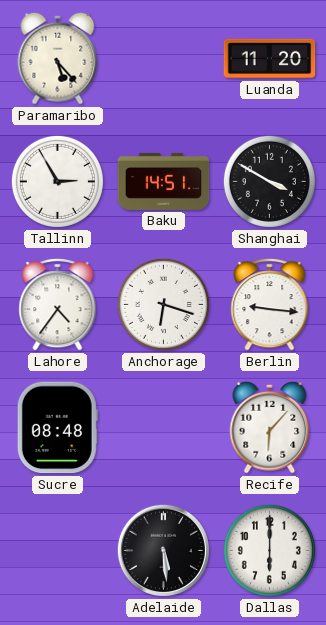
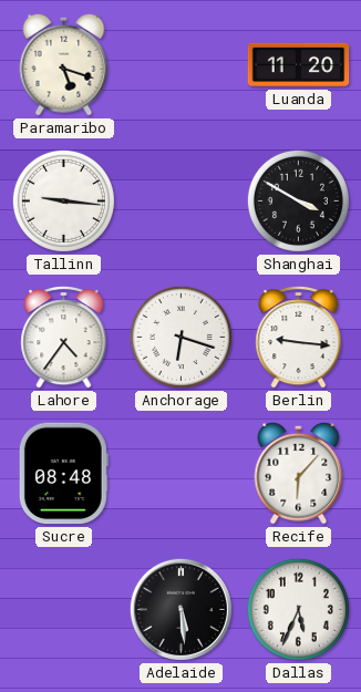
Paramaribo: 5:23 -> 5:18
Tallinn: 2:55 -> 9:16
Baku: 14:51 -> none
Dallas: 6:00 -> 5:34
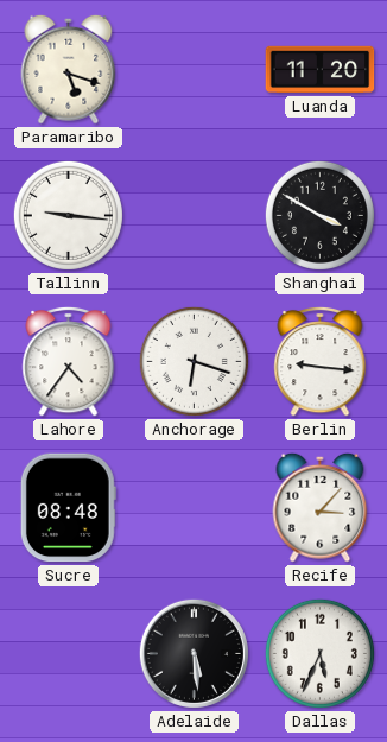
Recife: 6:07 -> 3:07
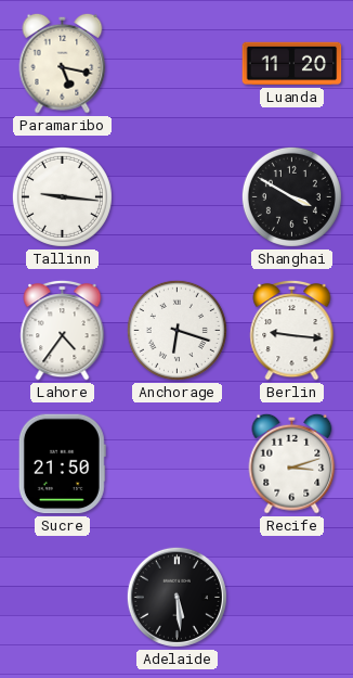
Paramaribo: 5:18 -> 5:17
Sucre: 08:48 -> 21:50
Recife: 3:07 -> 3:12
Dallas: 5:34 -> none
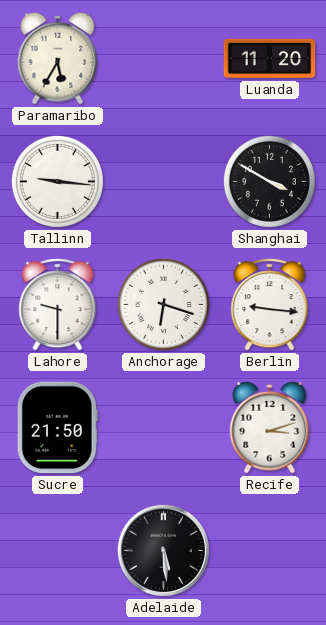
Paramaribo: 5:17 -> 5:35
Lahore: 4:36 -> 9:30
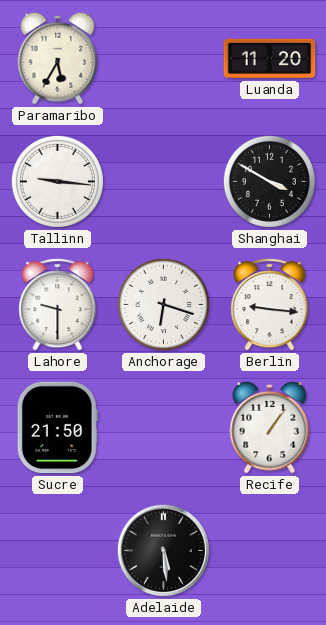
Recife: 3:12 -> 1:06
